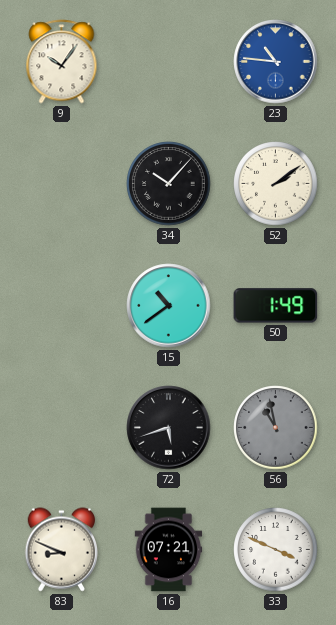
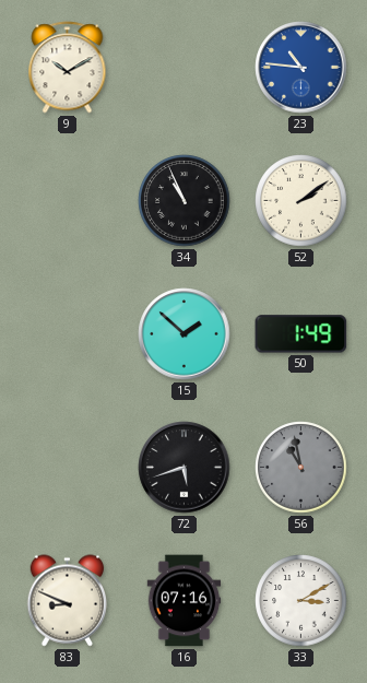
9: 10:06 -> 10:10
34: 10:07 -> 10:56
15: 10:39 -> 1:52
16: 07:21 -> 07:16
33: 3:49 -> 3:10
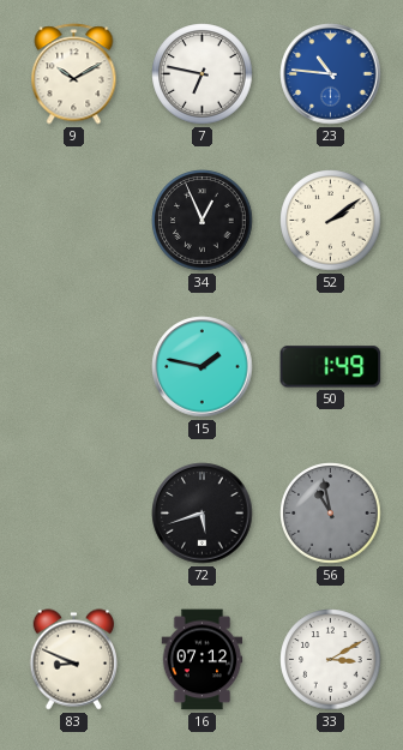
7: none -> 6:47
34: 10:56 -> 12:56
15: 1:52 -> 1:47
16: 07:16 -> 07:12
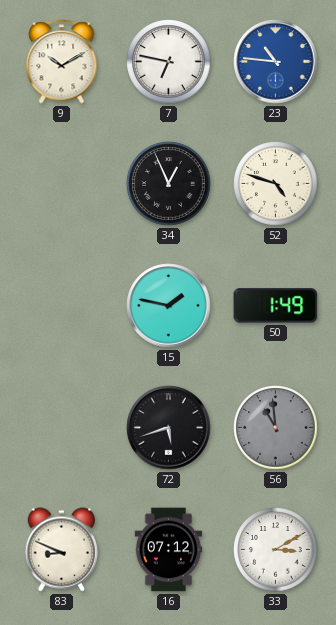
52: 2:09 -> 4:48
56: 10:58 -> 10:59
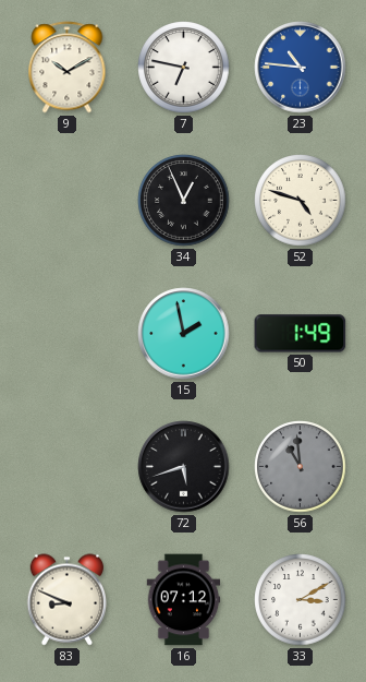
15: 1:47 -> 1:58
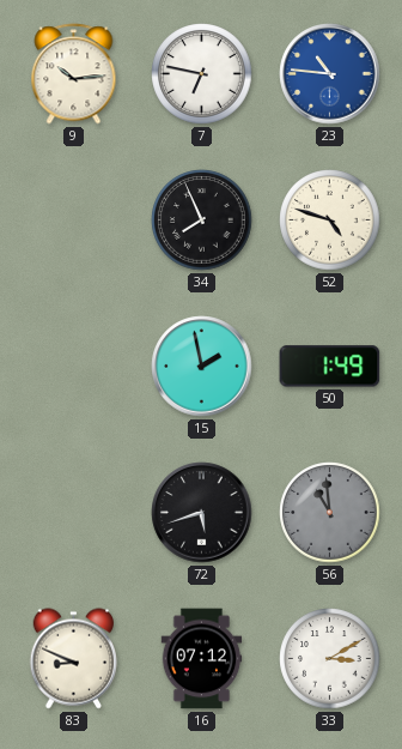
9: 10:10 -> 10:14
34: 12:56 -> 7:56
